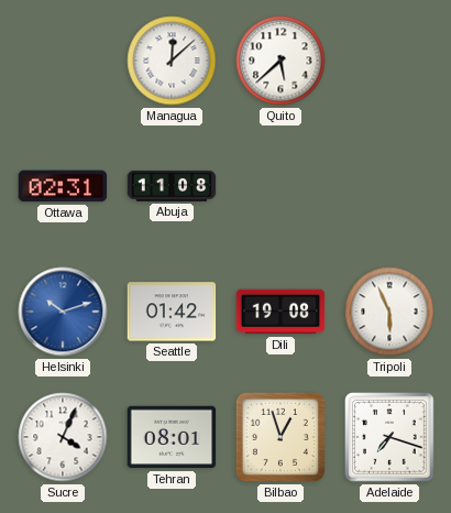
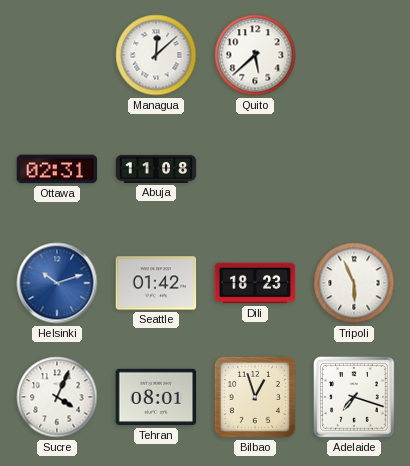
Dili: 19:08 -> 18:23
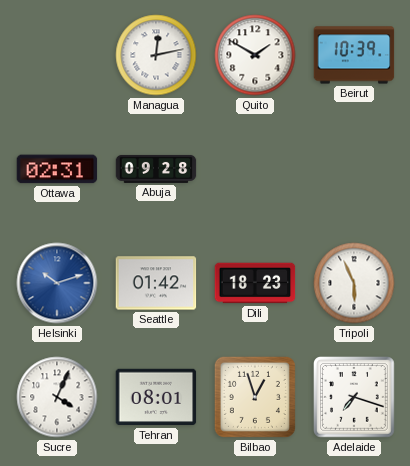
Managua: 12:08 -> 12:13
Quito: 5:38 -> 1:50
Beirut: none -> 10:39
Abuja: 11:08 -> 09:28
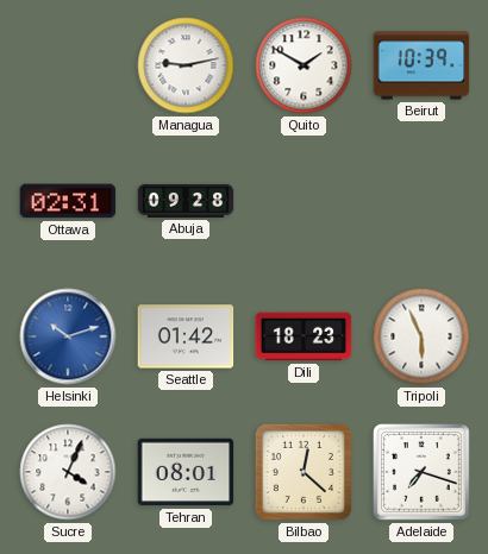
Managua: 12:13 -> 9:13
Bilbao: 12:57 -> 12:22
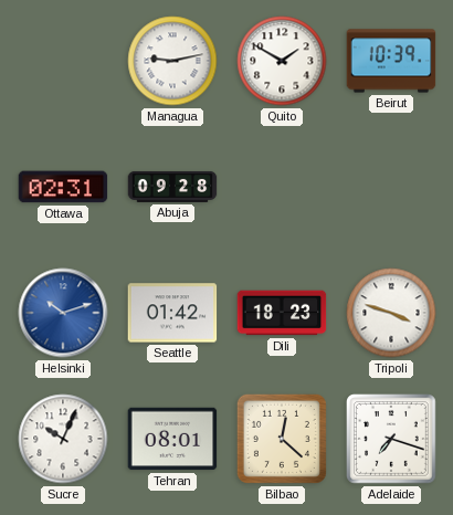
Tripoli: 5:56 -> 3:48
Sucre: 4:04 -> 10:04
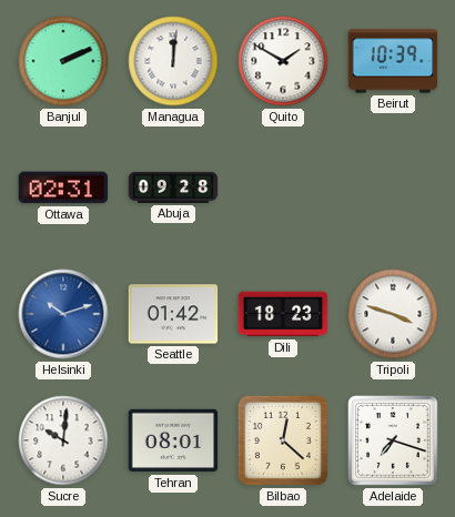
Banjul: none -> 2:11
Managua: 9:13 -> 12:01
Sucre: 10:04 -> 10:01
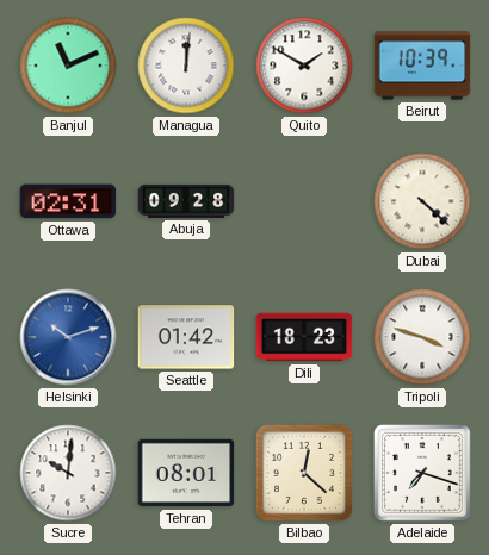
Banjul: 2:11 -> 11:11
Dubai: none -> 4:22
